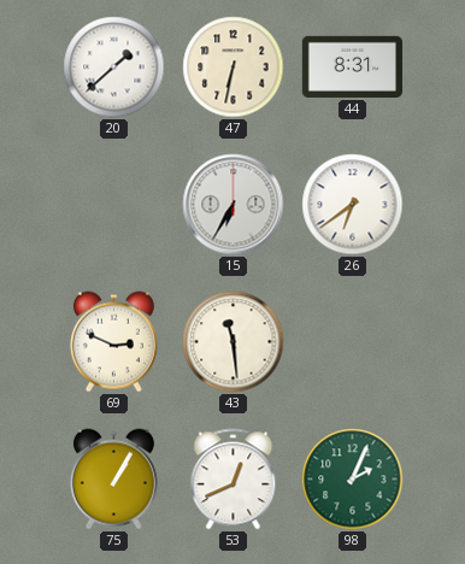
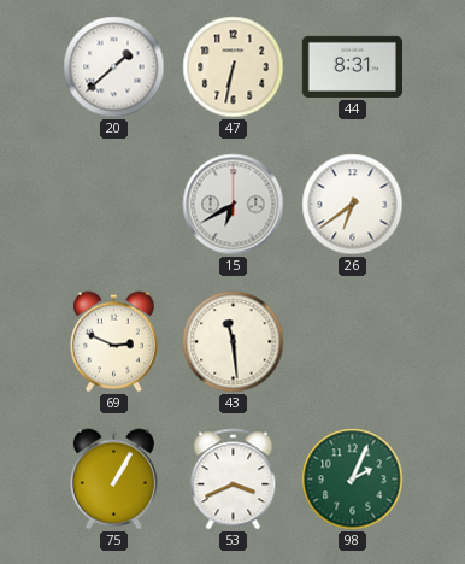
15: 6:35 -> 6:40
53: 12:41 -> 3:41
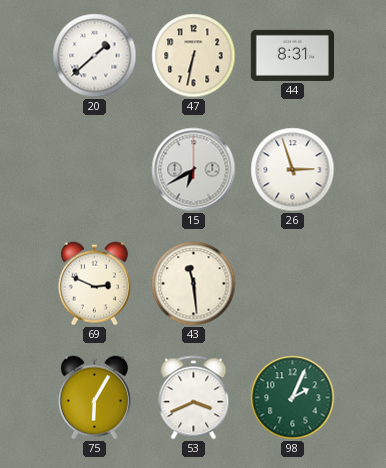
26: 6:39 -> 2:57
75: 1:05 -> 6:05
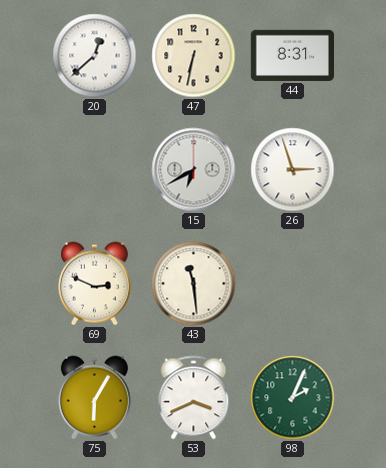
20: 1:38 -> 12:38
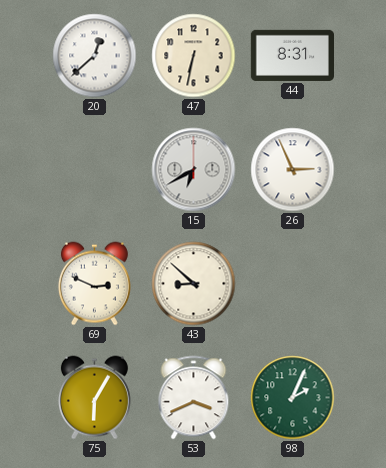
26: 2:57 -> 2:56
43: 11:29 -> 8:52
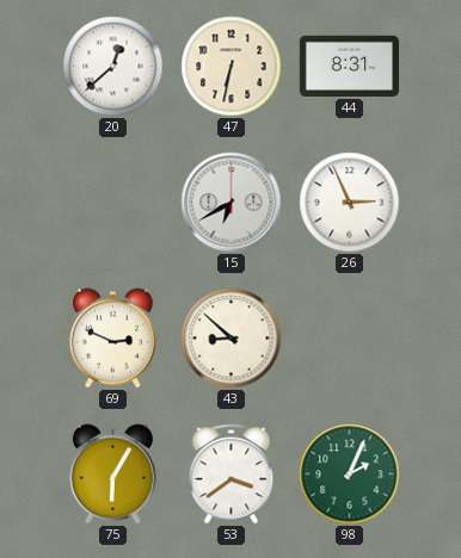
53: 3:41 -> 3:39
